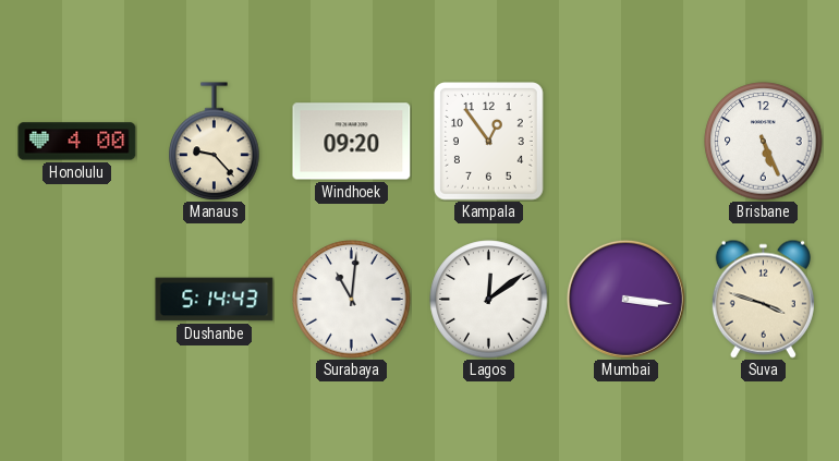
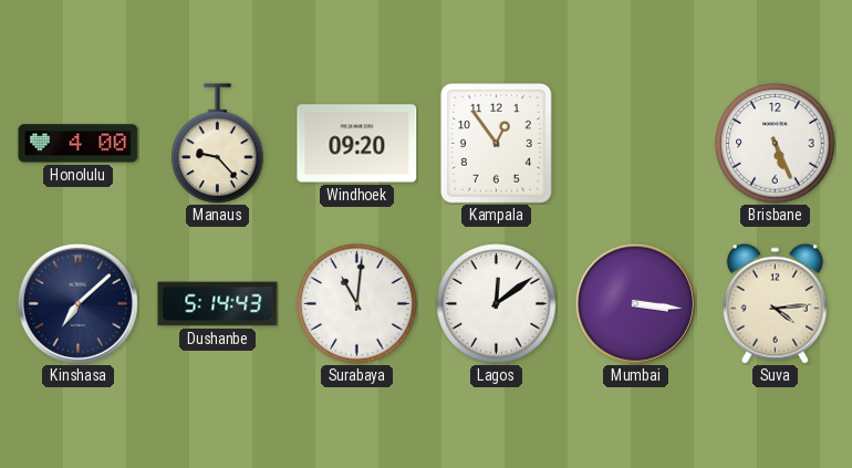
Kinshasa: none -> 7:08
Suva: 3:48 -> 4:14
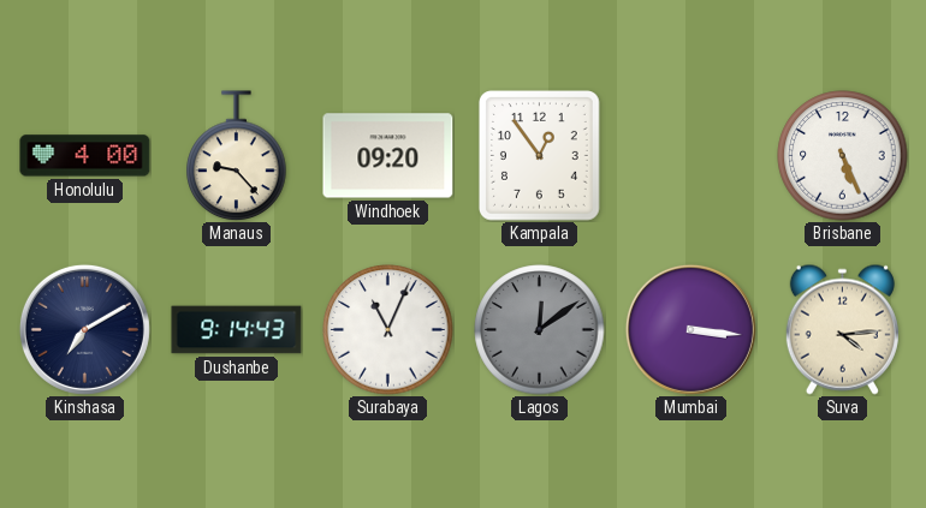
Kinshasa: 7:08 -> 7:10
Dushanbe: 5:14 -> 9:14
Surabaya: 11:01 -> 11:04
Lagos dial: white -> grey
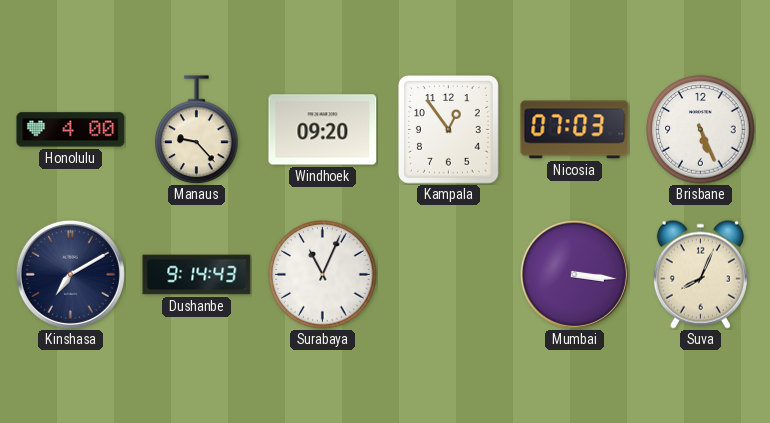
Nicosia: none -> 07:03
Lagos: 12:09 -> none
Suva: 4:14 -> 8:04
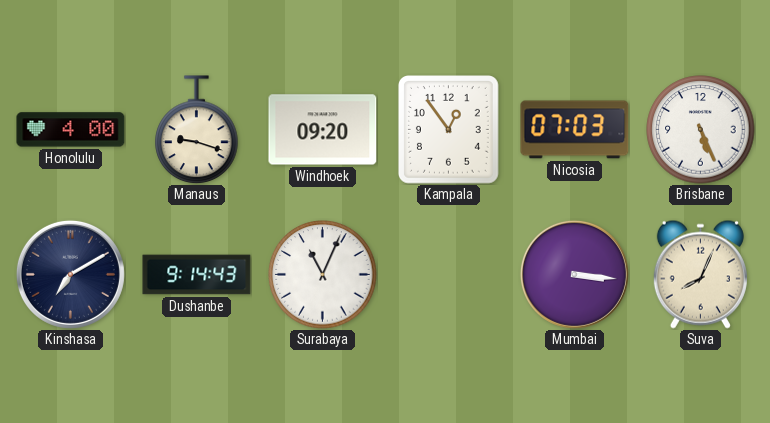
Manaus: 9:23 -> 9:18
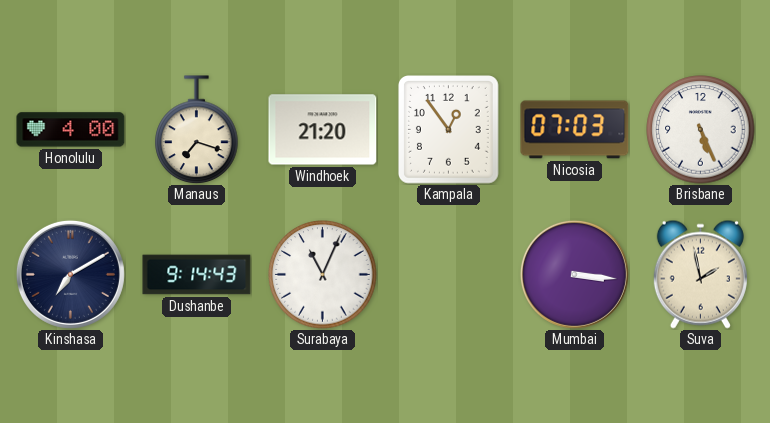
Manaus: 9:18 -> 7:18
Windhoek: 09:20 -> 21:20
Suva: 8:04 -> 1:58
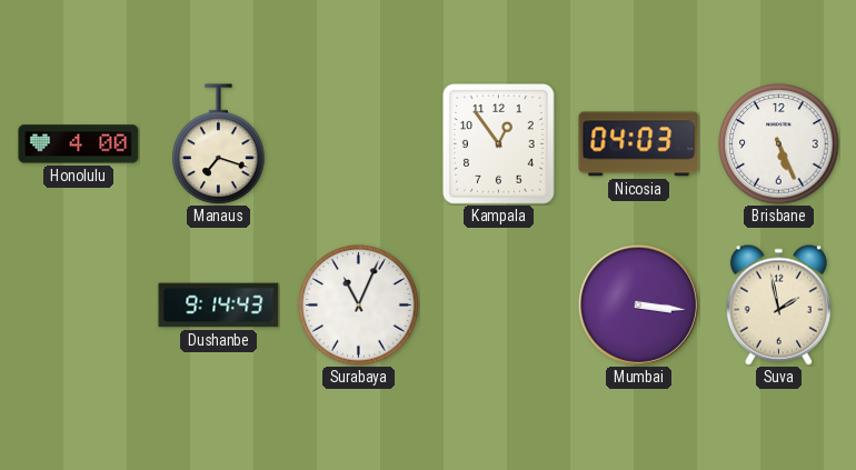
Windhoek: 21:20 -> none
Nicosia: 07:03 -> 04:03
Kinshasa: 7:10 -> none
